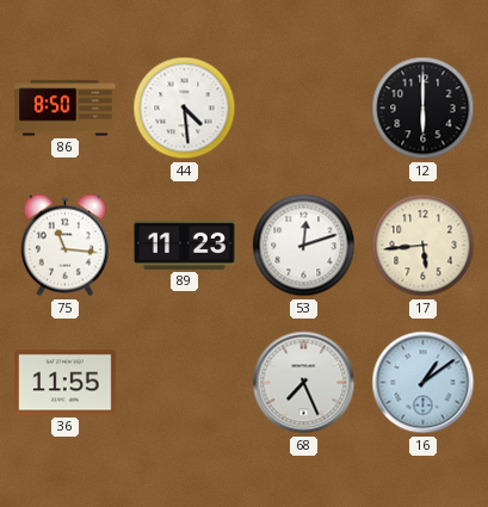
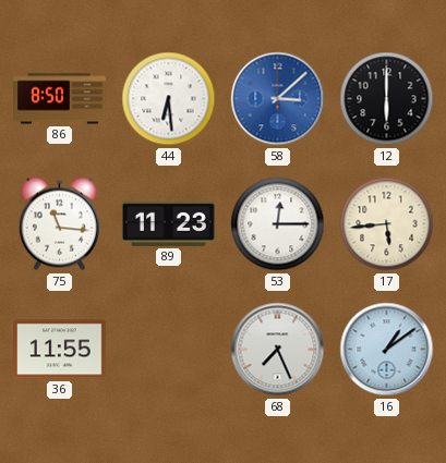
44: 4:29 -> 6:29
58: none -> 3:08
53: 12:12 -> 12:15
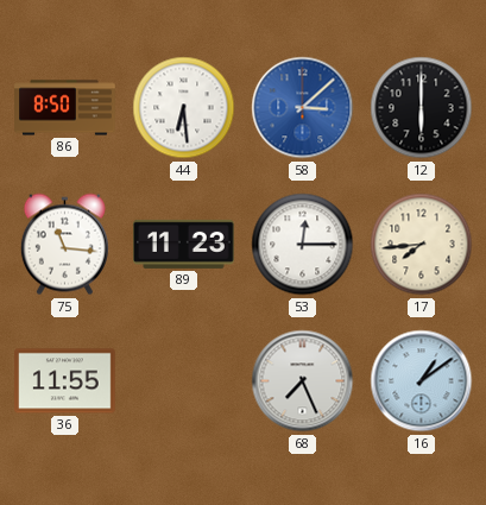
17: 5:44 -> 7:44
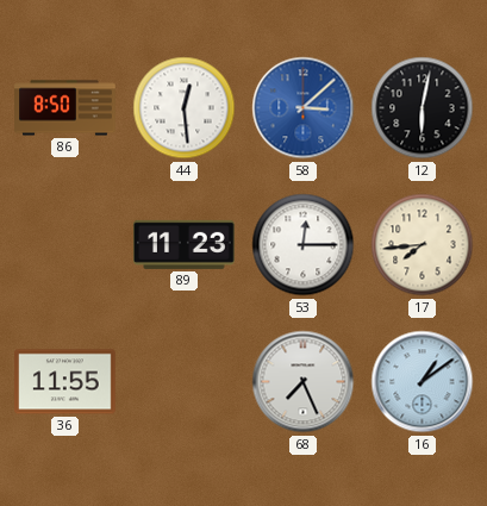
44: 6:29 -> 12:29
12: 6:00 -> 6:02
75: 11:16 -> none
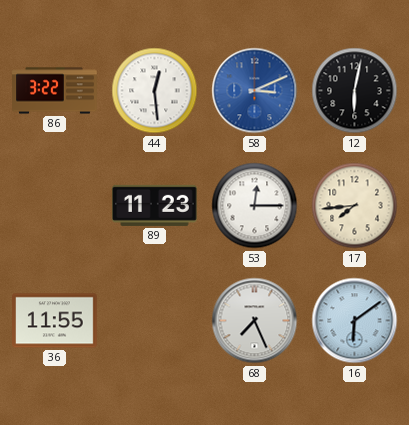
86: 8:50 -> 3:22
58: 3:08 -> 3:11
16: 1:09 -> 6:09
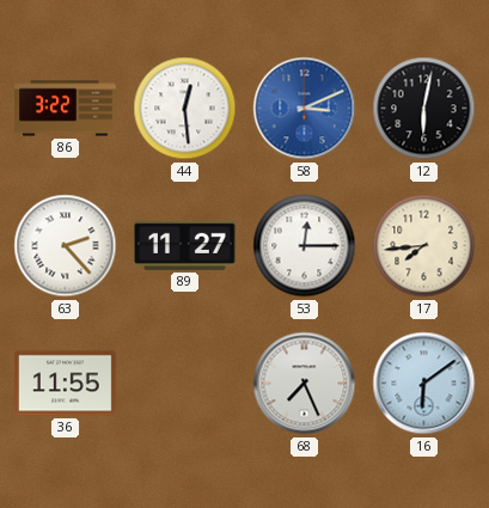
63: none -> 2:23
89: 11:23 -> 11:27
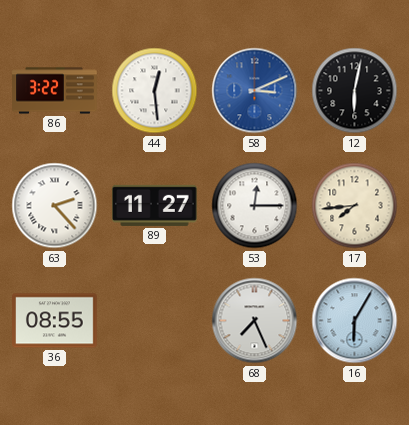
36: 11:55 -> 08:55
16: 6:09 -> 6:05
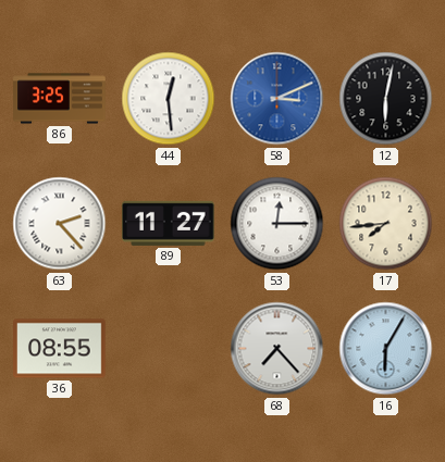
86: 3:22 -> 3:25
68: 7:26 -> 7:23
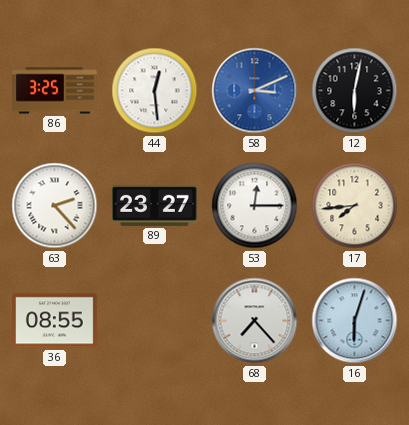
89: 11:27 -> 23:27
16: 6:05 -> 6:03
